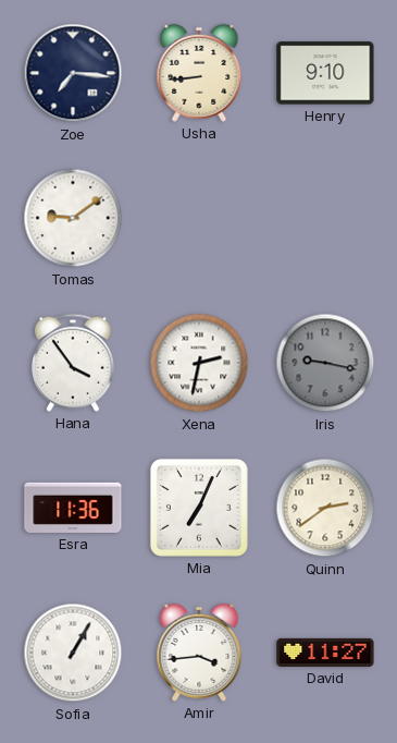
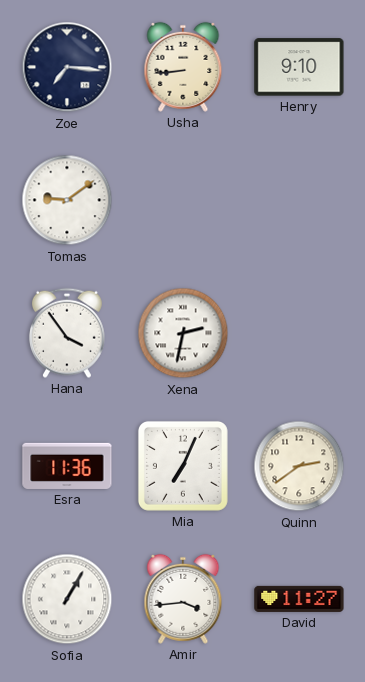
Iris: 9:17 -> none
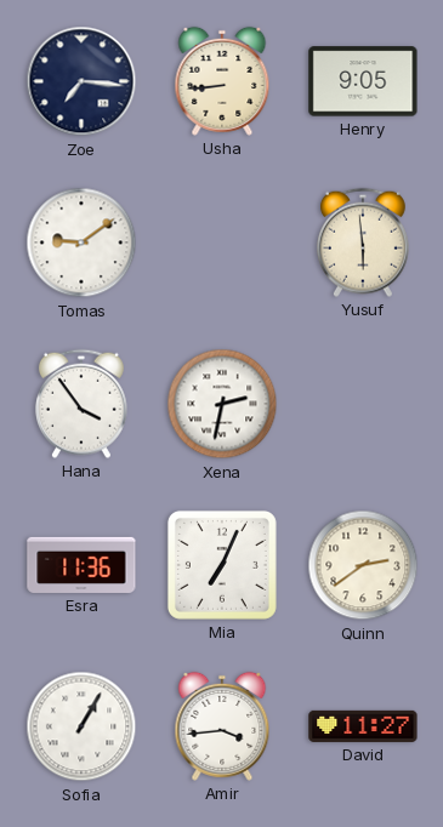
Henry: 9:10 -> 9:05
Yusuf: none -> 5:59
